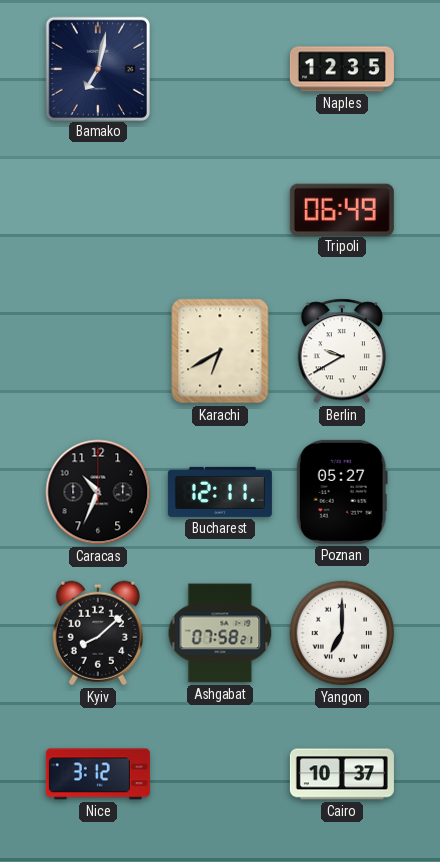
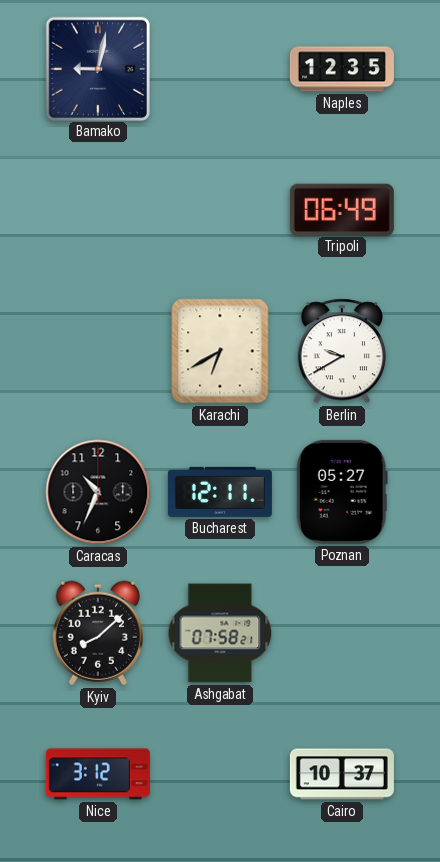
Bamako: 7:02 -> 9:02
Yangon: 7:00 -> none
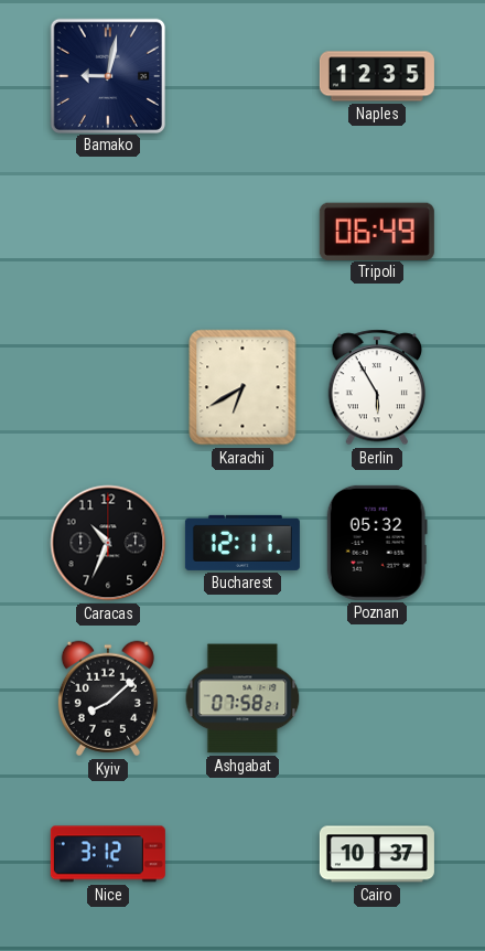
Berlin: 9:40 -> 5:55
Poznan: 05:27 -> 05:32
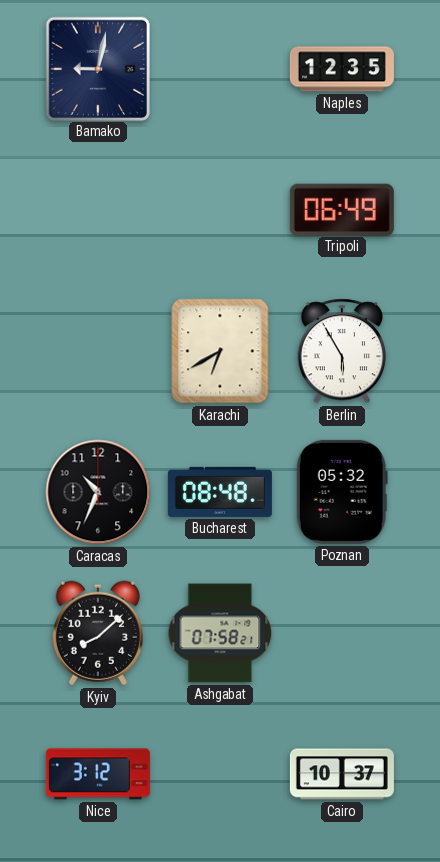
Bucharest: 12:11 -> 08:48
